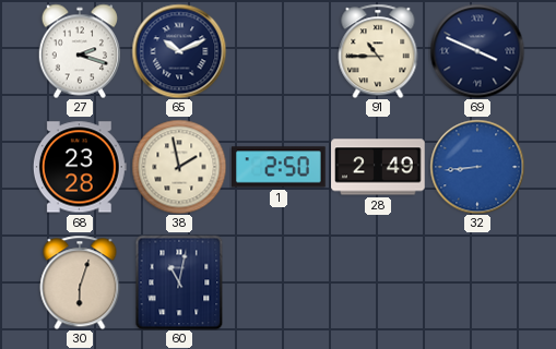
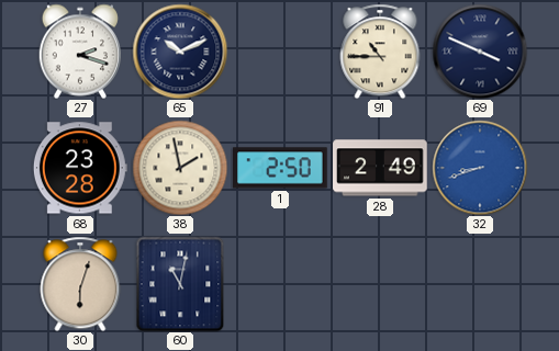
32: 8:44 -> 8:42
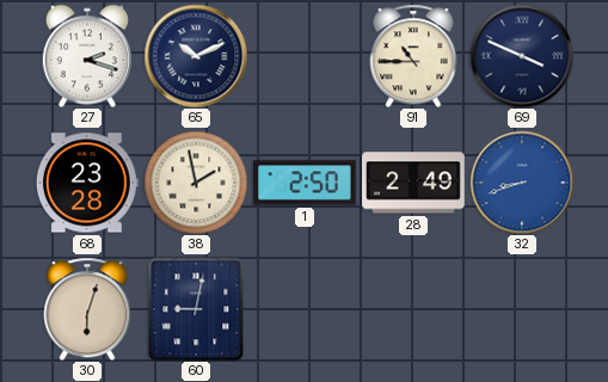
60: 11:02 -> 9:02
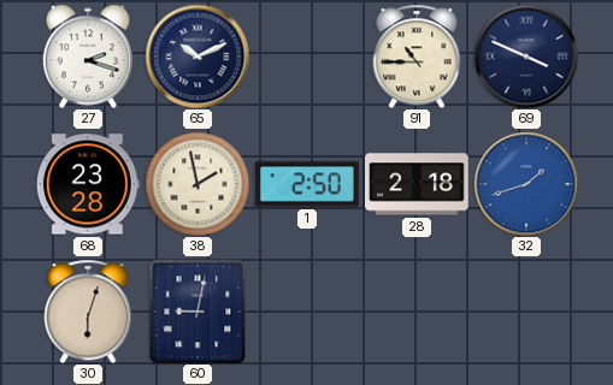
28: 2:49 -> 2:18
32: 8:42 -> 1:42
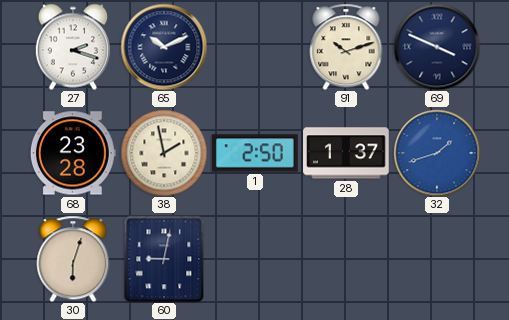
91: 10:45 -> 10:12
28: 2:18 -> 1:37
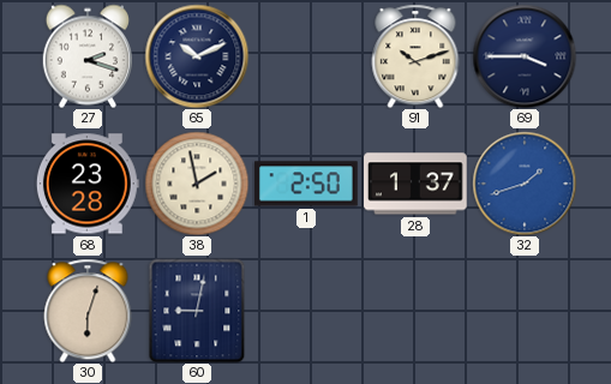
69: 3:49 -> 3:45
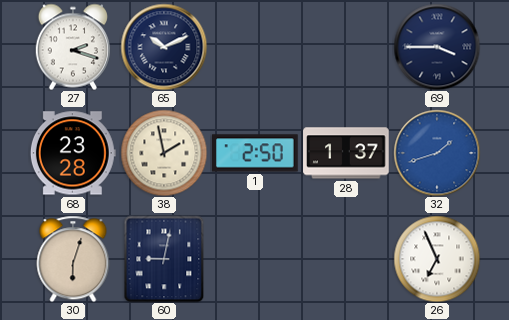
91: 10:12 -> none
26: none -> 6:56
